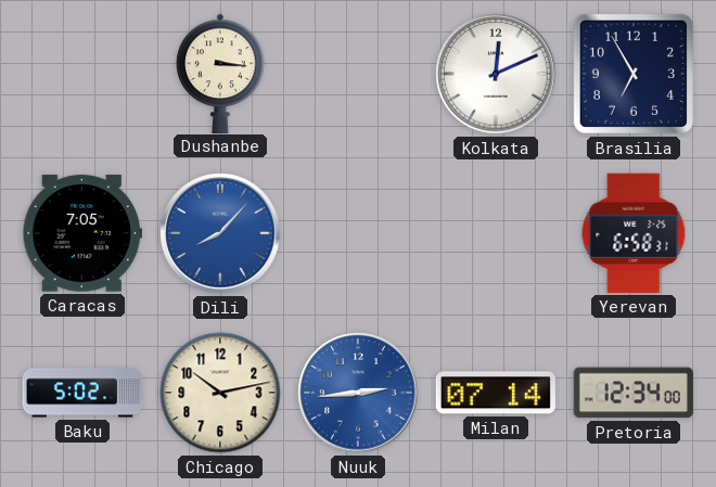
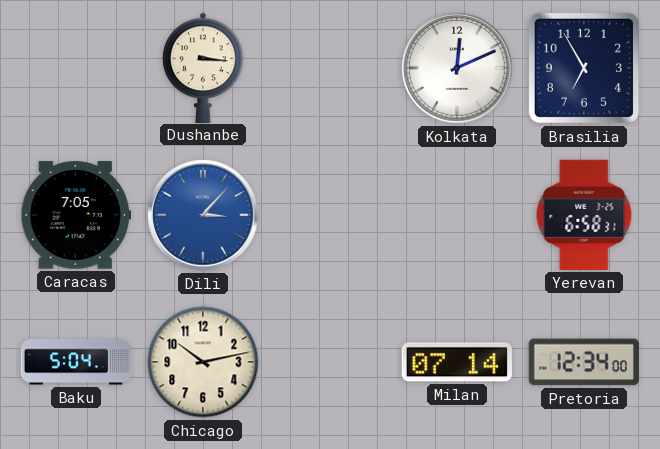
Dili: 8:07 -> 3:07
Baku: 5:02 -> 5:04
Nuuk: 2:44 -> none
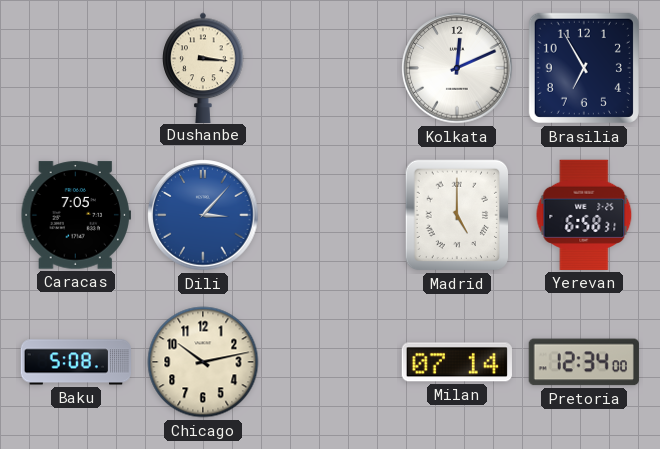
Madrid: none -> 5:00
Baku: 5:04 -> 5:08
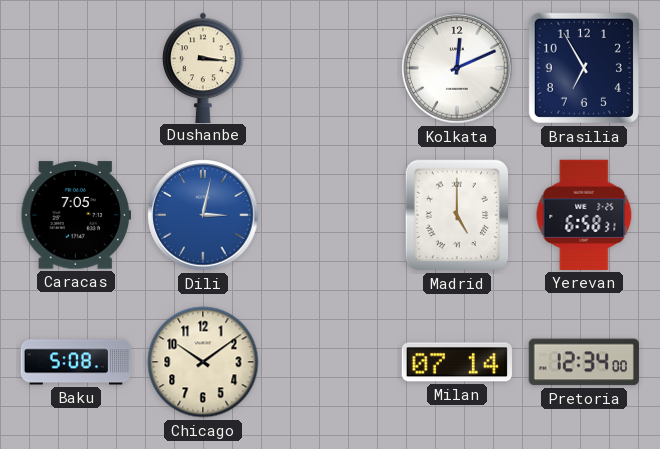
Dili: 3:07 -> 3:02
Chicago: 10:13 -> 10:09
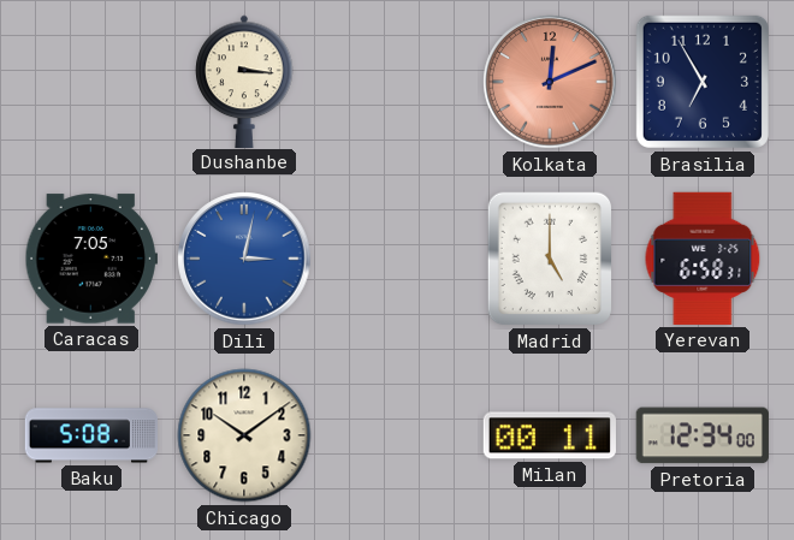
Kolkata dial: white -> salmon
Milan: 07:14 -> 00:11
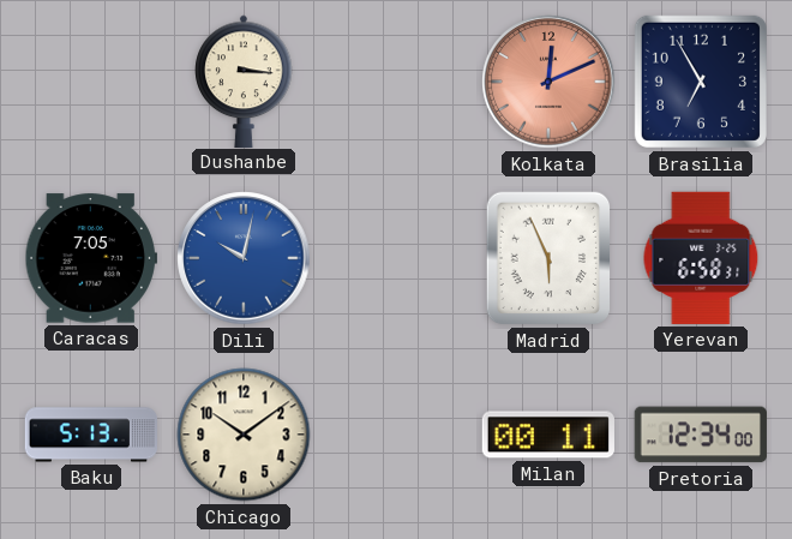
Dili: 3:02 -> 10:02
Madrid: 5:00 -> 5:56
Baku: 5:08 -> 5:13
